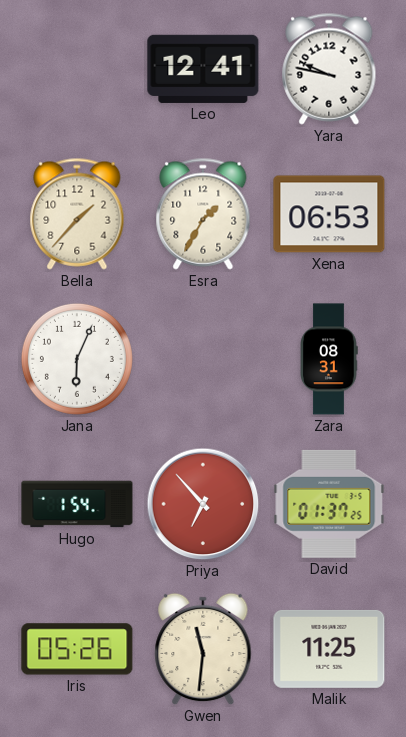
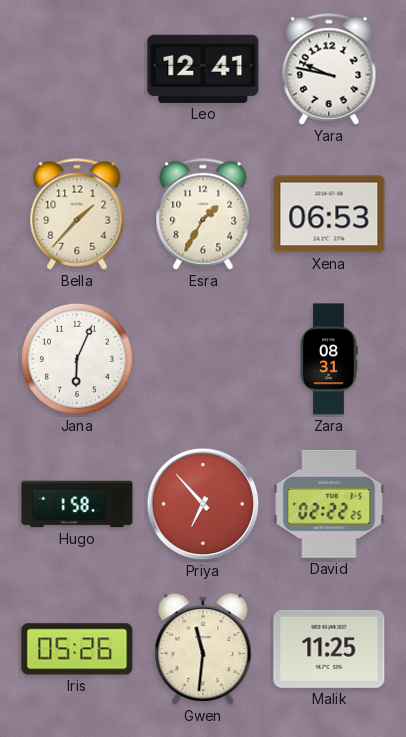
Hugo: 1:54 -> 1:58
David: 01:37 -> 02:22
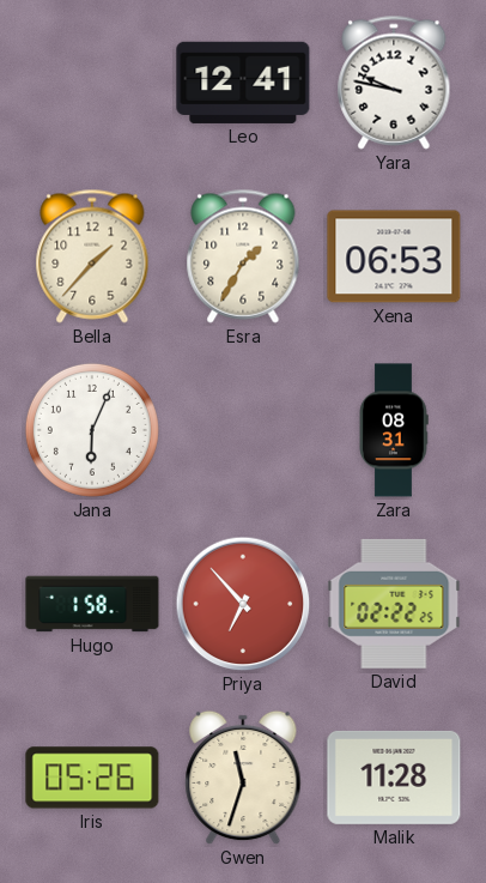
Gwen: 11:31 -> 11:33
Malik: 11:25 -> 11:28
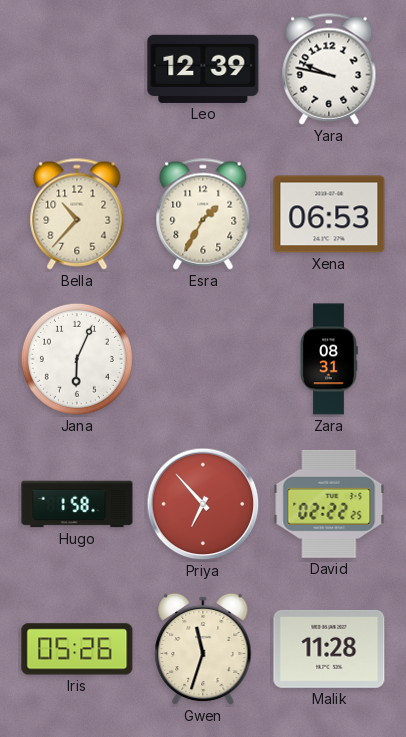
Leo: 12:41 -> 12:39
Bella: 1:37 -> 10:37
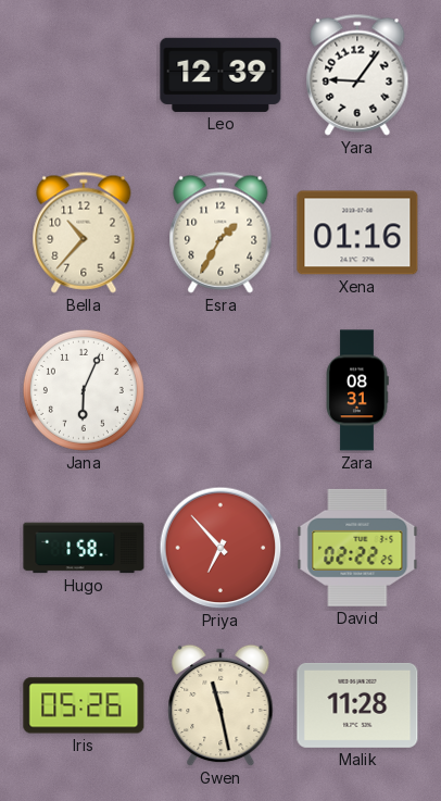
Yara: 9:47 -> 9:06
Xena: 06:53 -> 01:16
Gwen: 11:33 -> 11:28
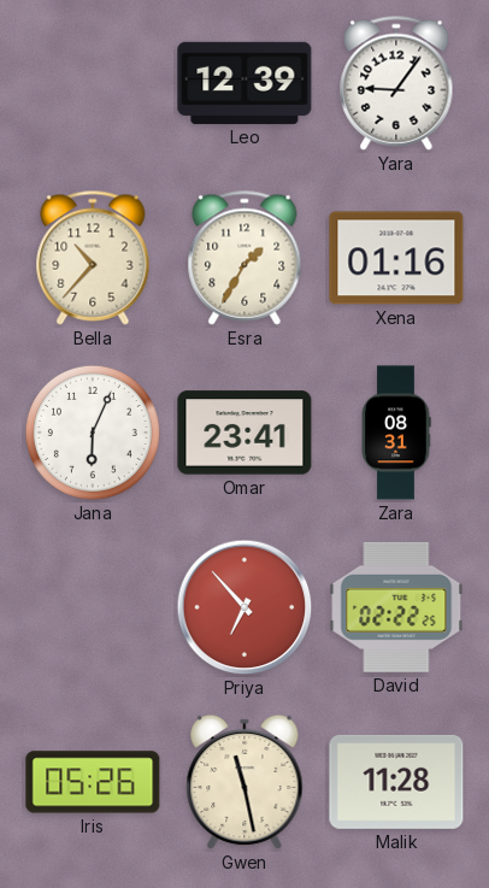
Omar: none -> 23:41
Hugo: 1:58 -> none
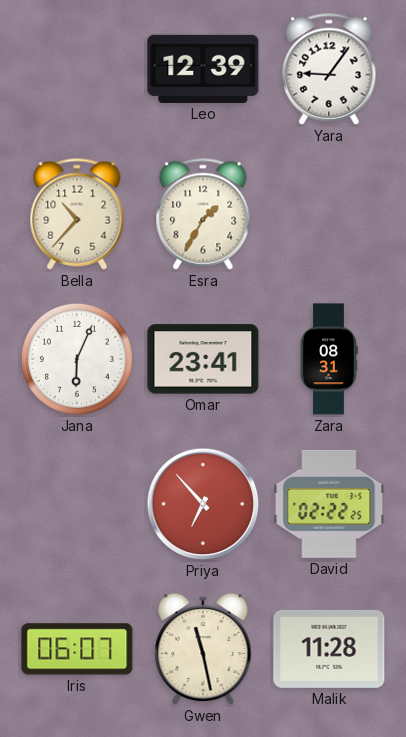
Xena: 01:16 -> none
Iris: 05:26 -> 06:07
